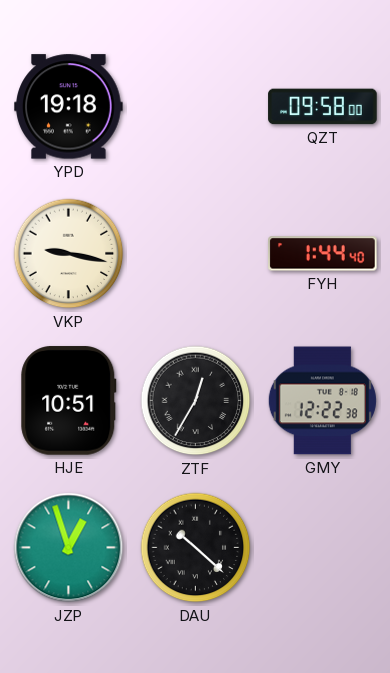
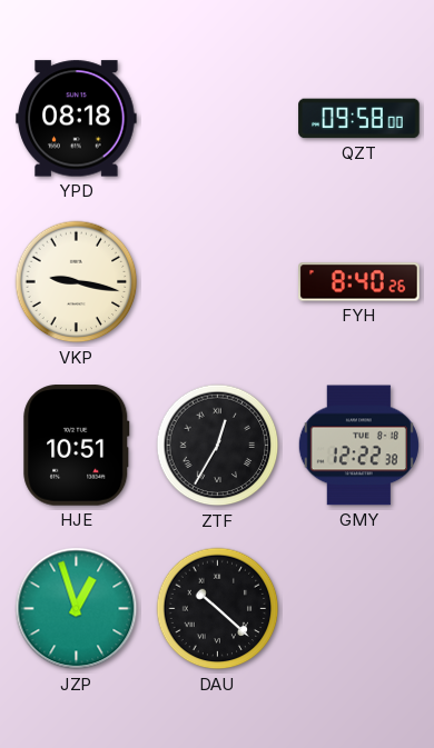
YPD: 19:18 -> 08:18
FYH: 1:44 -> 8:40
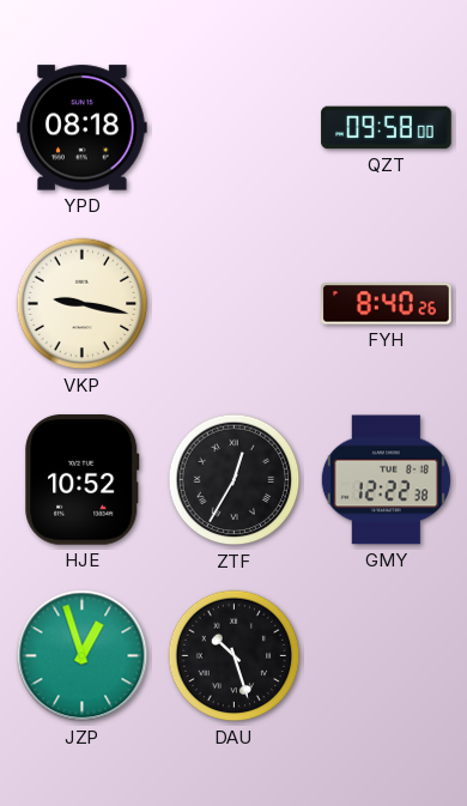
HJE: 10:51 -> 10:52
DAU: 10:22 -> 10:27
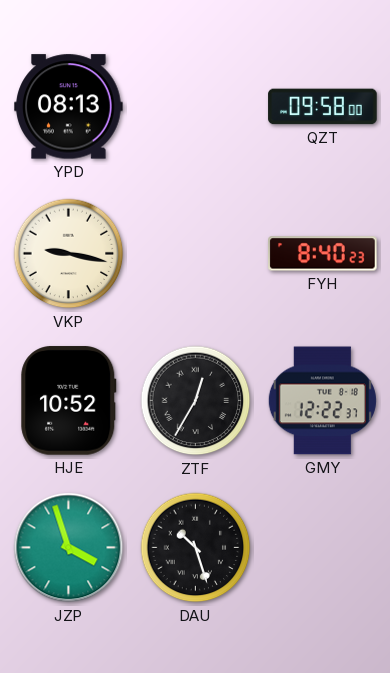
YPD: 08:18 -> 08:13
FYH: 8:40:26 -> 8:40:23
GMY: 12:22:38 -> 12:22:37
JZP: 12:57 -> 3:57
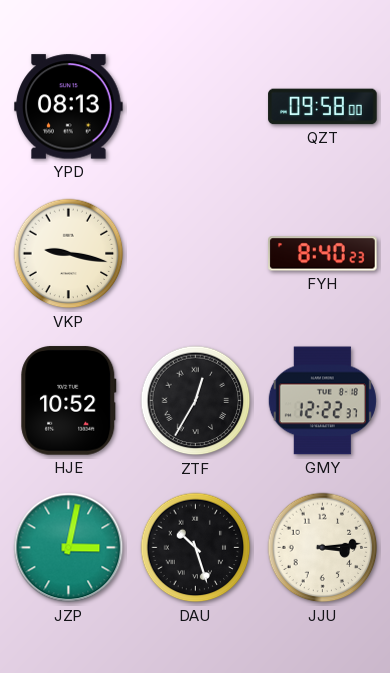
JZP: 3:57 -> 3:02
JJU: none -> 3:14
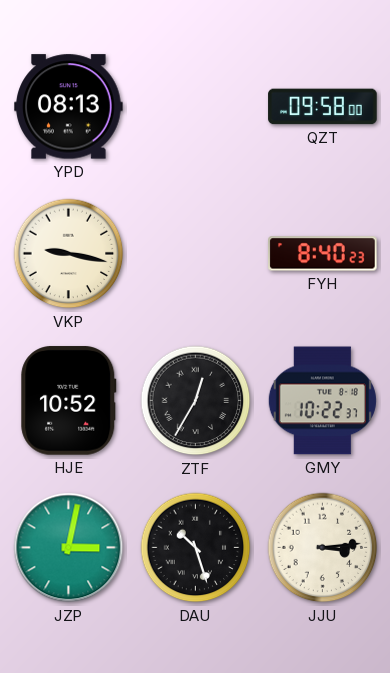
GMY: 12:22 -> 10:22
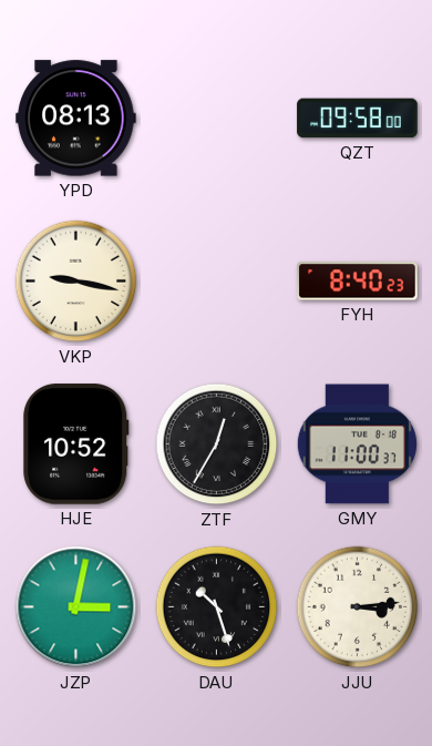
GMY: 10:22 -> 11:00
